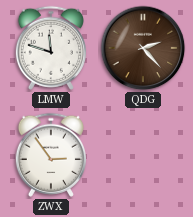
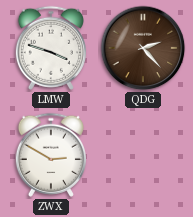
LMW: 11:48 -> 3:48
ZWX: 2:54 -> 2:50
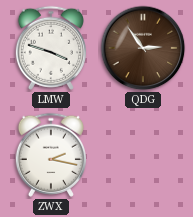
QDG: 2:23 -> 2:54
ZWX: 2:50 -> 2:17
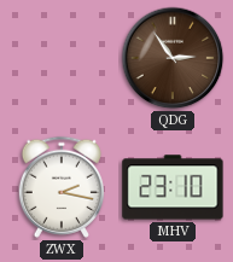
LMW: 3:48 -> none
MHV: none -> 23:10
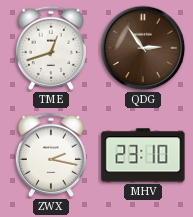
TME: none -> 12:42
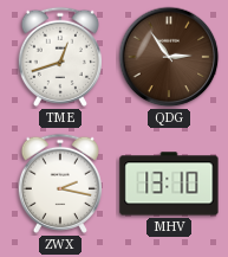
MHV: 23:10 -> 13:10
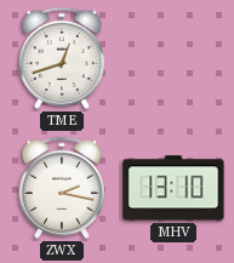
QDG: 2:54 -> none
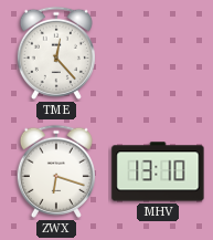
TME: 12:42 -> 12:23
ZWX: 2:17 -> 6:18
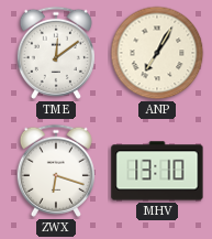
TME: 12:23 -> 12:09
ANP: none -> 7:05
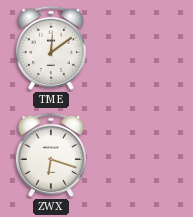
ANP: 7:05 -> none
MHV: 13:10 -> none
